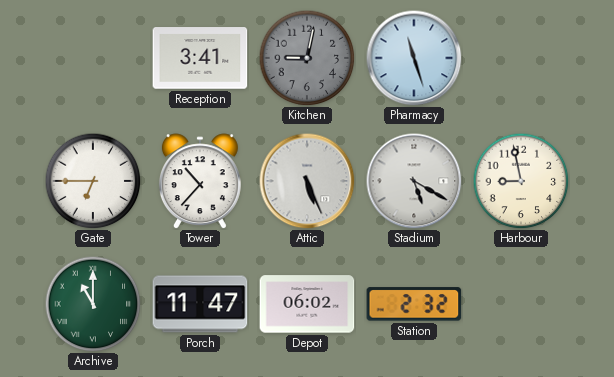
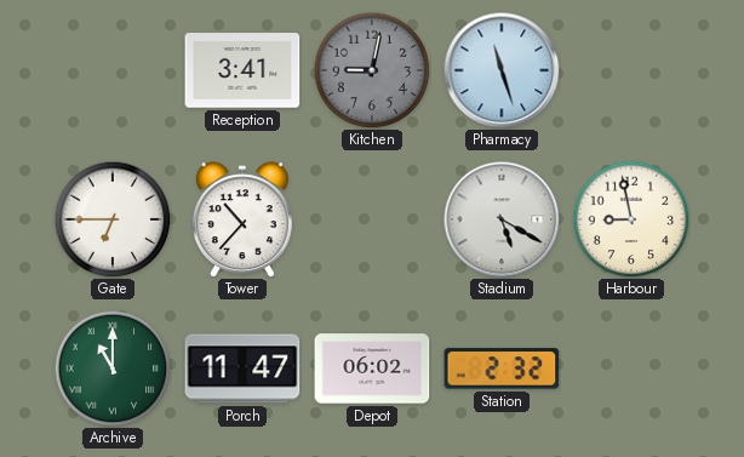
Attic: 5:26 -> none
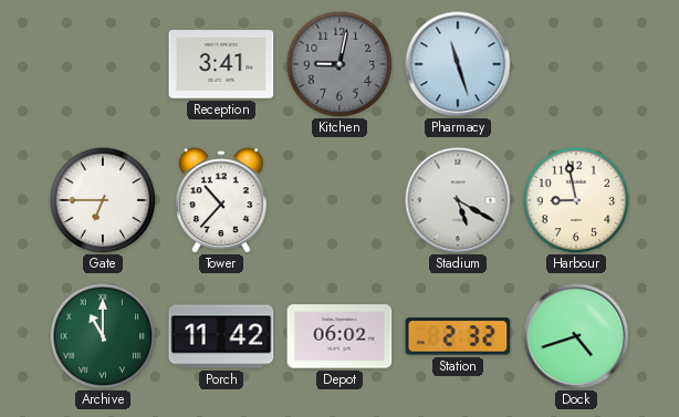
Porch: 11:47 -> 11:42
Dock: none -> 4:42
